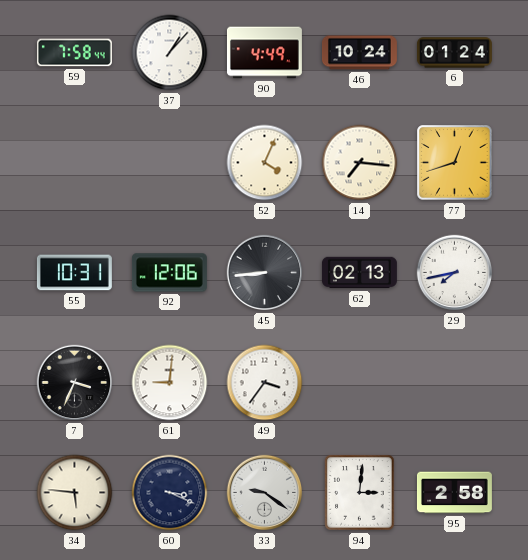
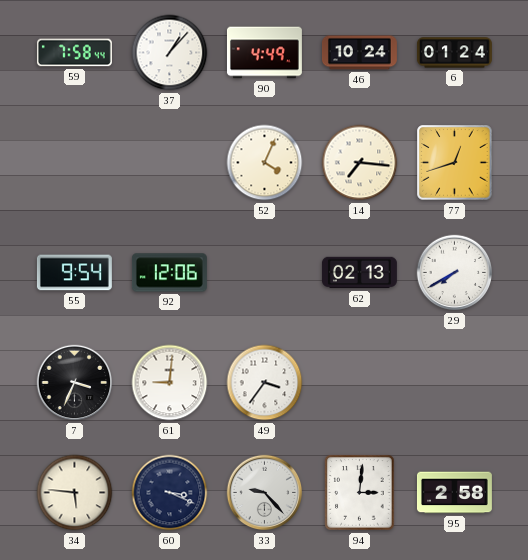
55: 10:31 -> 9:54
45: 8:44 -> none
29: 7:43 -> 7:40
33: 9:21 -> 9:23
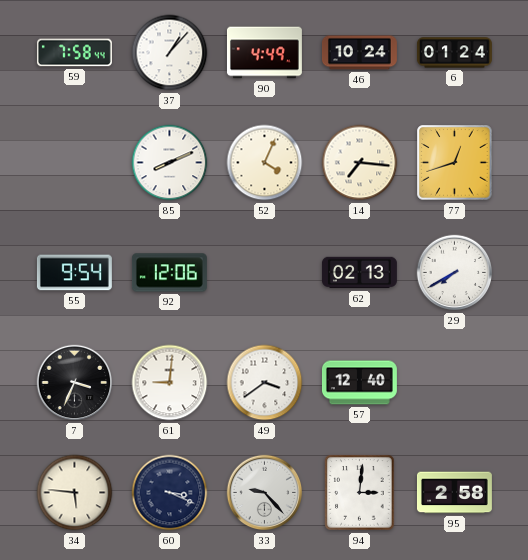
85: none -> 8:11
49: 3:36 -> 3:39
57: none -> 12:40
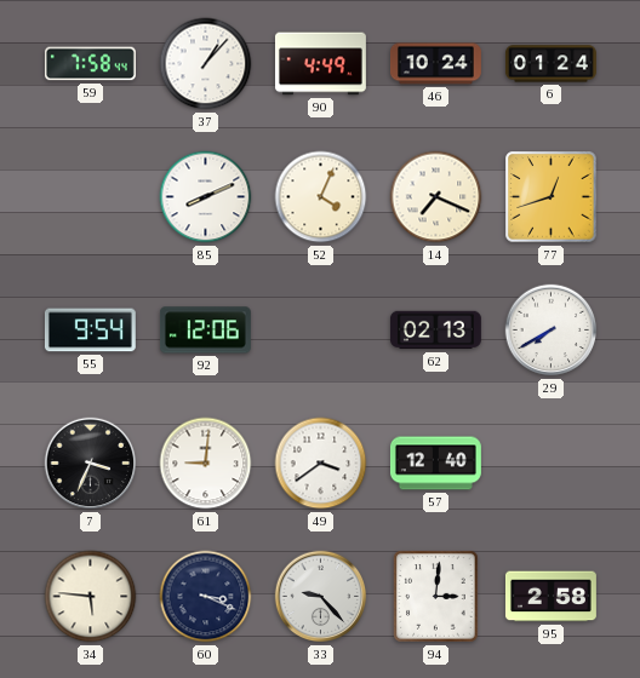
14: 7:16 -> 7:19
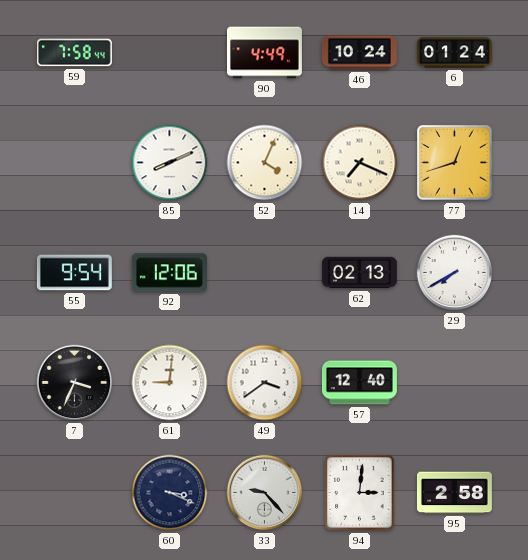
37: 1:07 -> none
34: 5:46 -> none
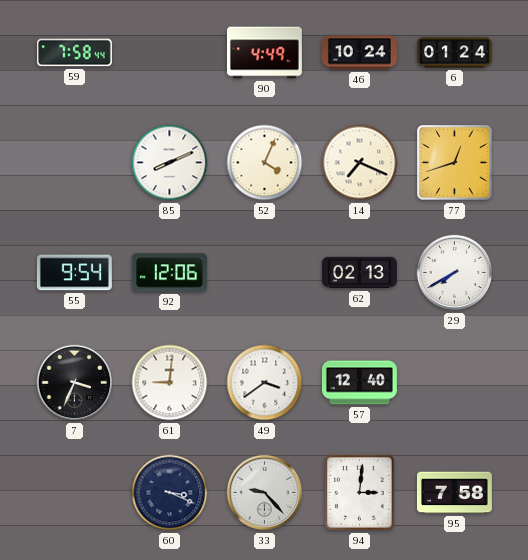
95: 2:58 -> 7:58
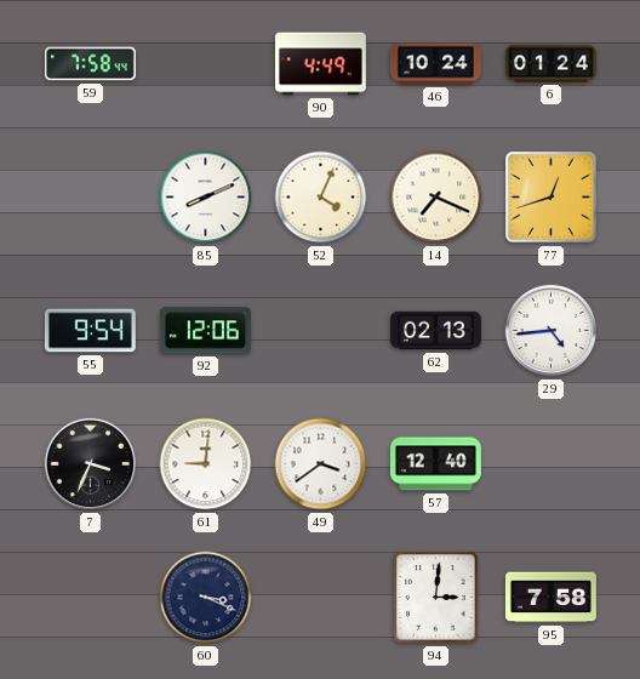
29: 7:40 -> 4:44
33: 9:23 -> none
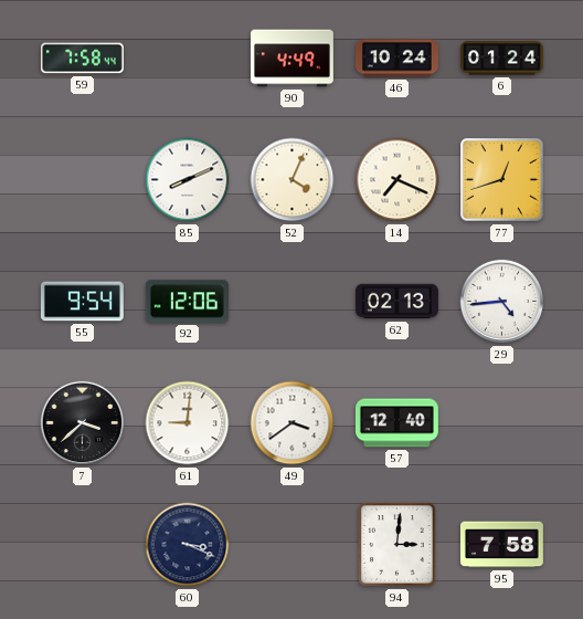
7: 3:34 -> 3:38
